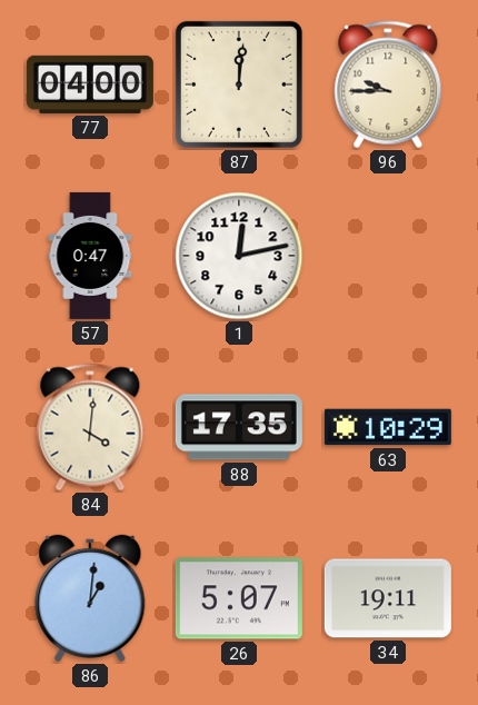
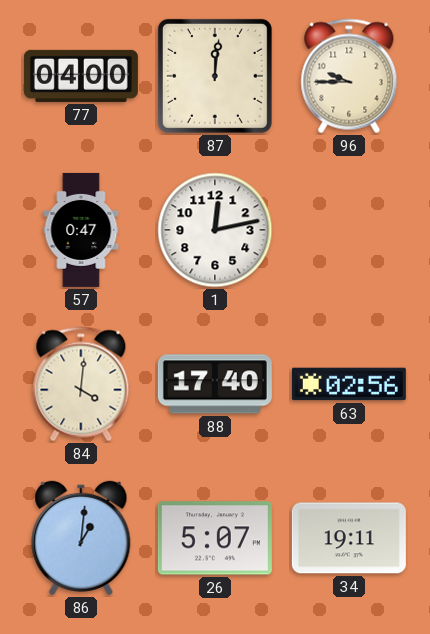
88: 17:35 -> 17:40
63: 10:29 -> 02:56
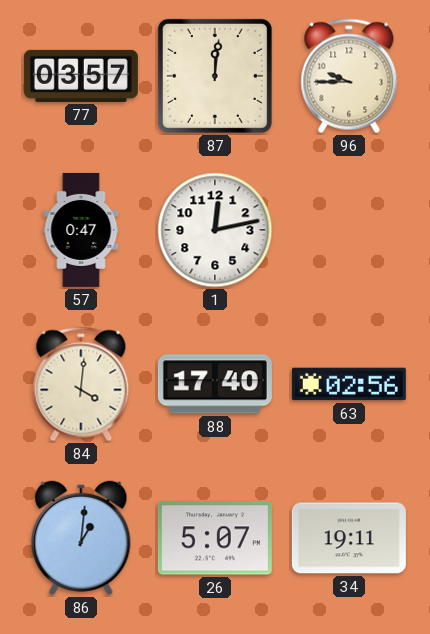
77: 04:00 -> 03:57
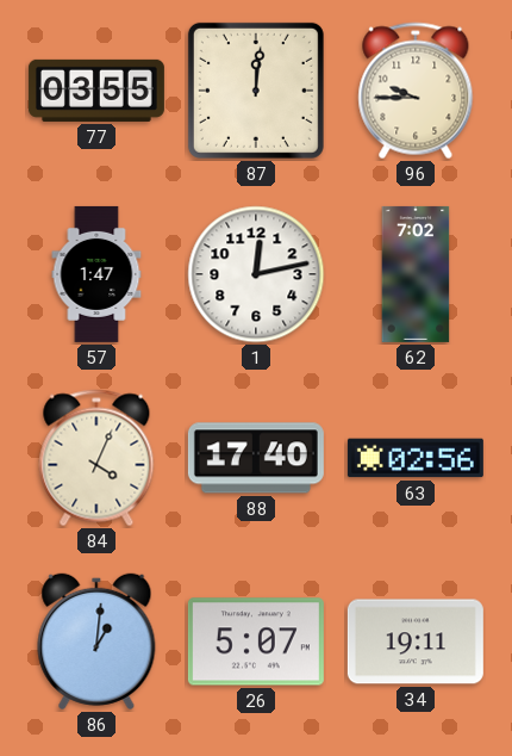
77: 03:57 -> 03:55
57: 0:47 -> 1:47
62: none -> 7:02
84: 4:01 -> 4:04
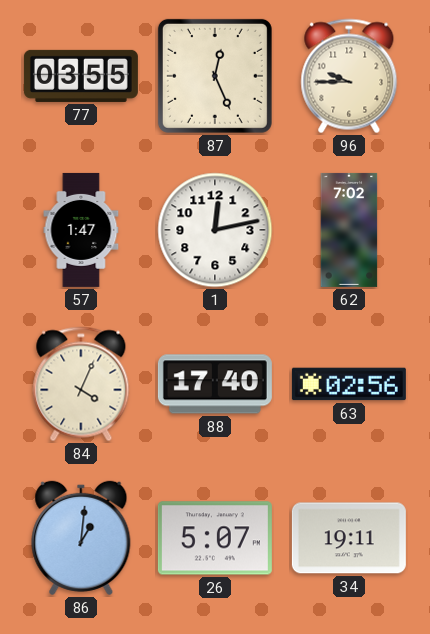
87: 12:01 -> 12:26
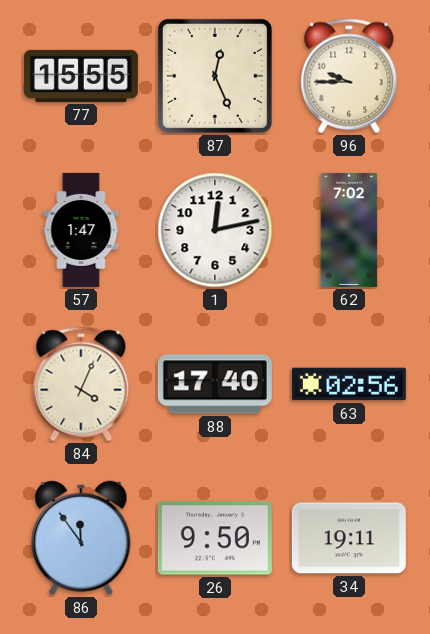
77: 03:55 -> 15:55
86: 1:01 -> 11:54
26: 5:07 -> 9:50
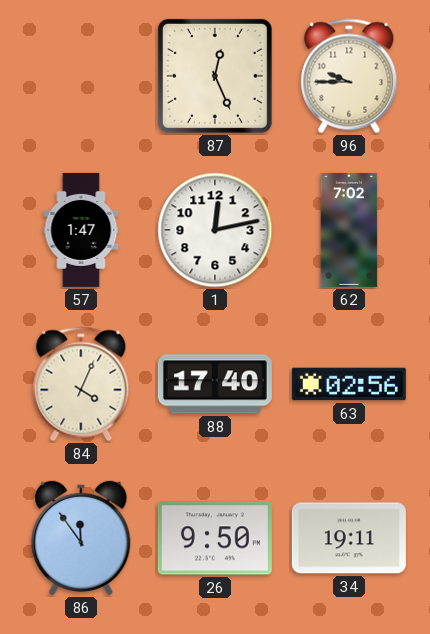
77: 15:55 -> none
